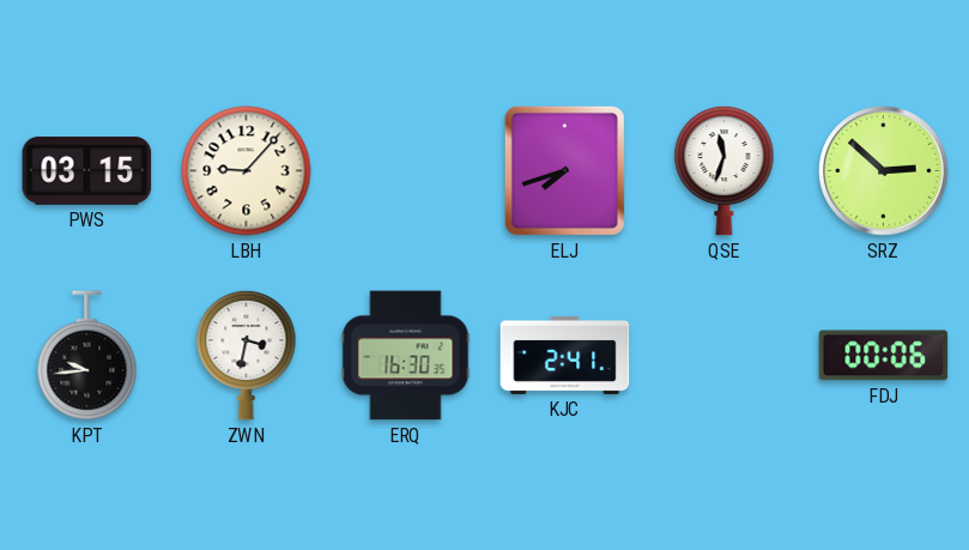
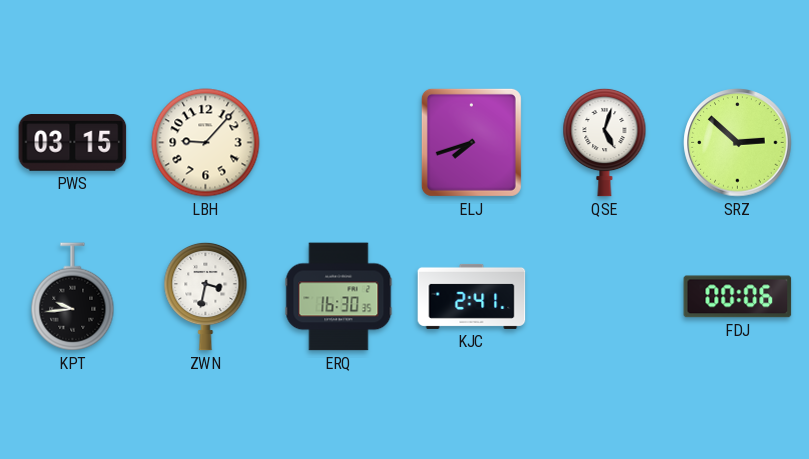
QSE: 11:33 -> 5:03
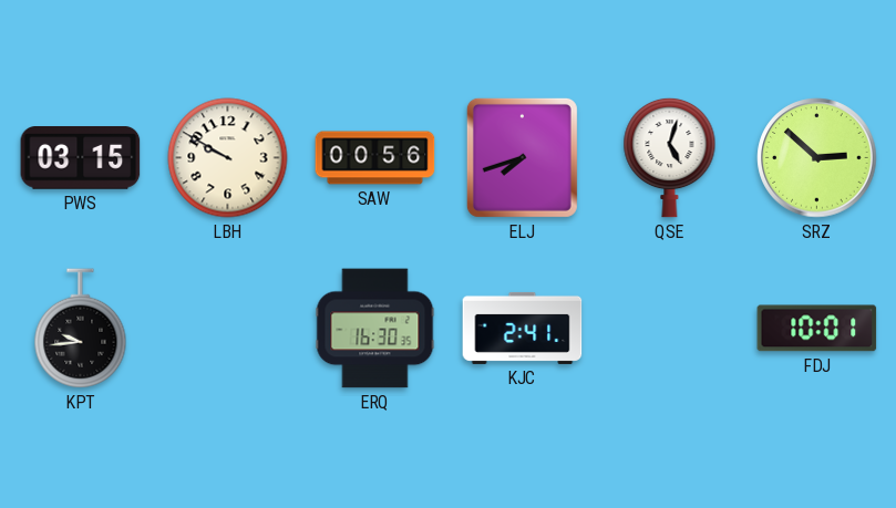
LBH: 9:07 -> 9:50
SAW: none -> 00:56
ZWN: 3:32 -> none
FDJ: 00:06 -> 10:01
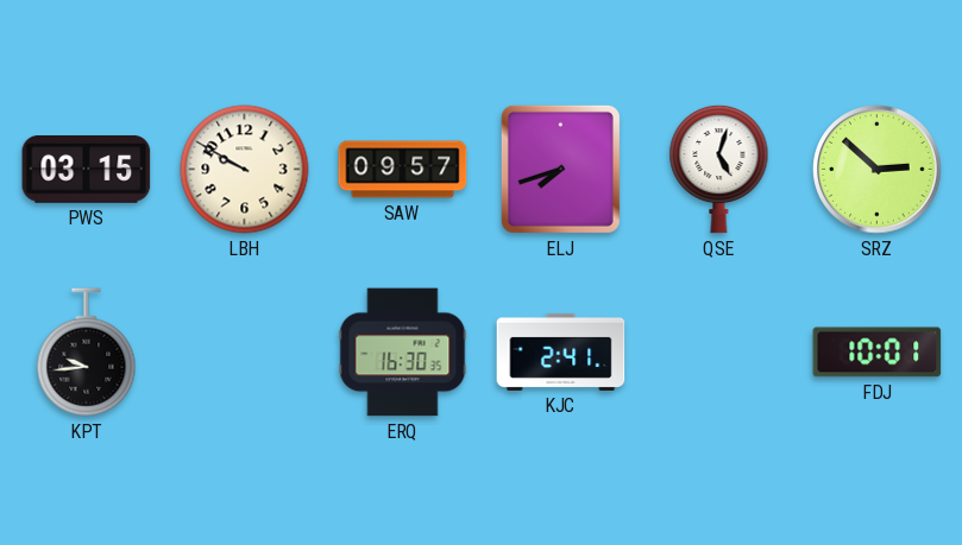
SAW: 00:56 -> 09:57
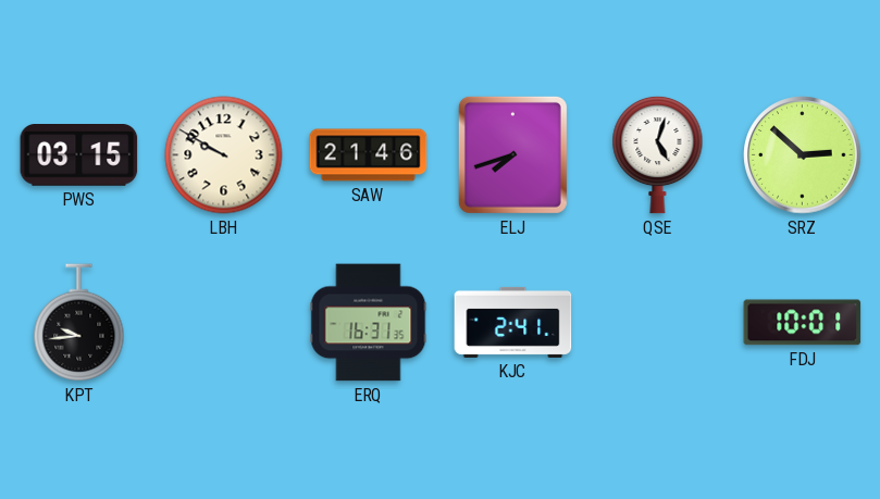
SAW: 09:57 -> 21:46
ERQ: 16:30 -> 16:31
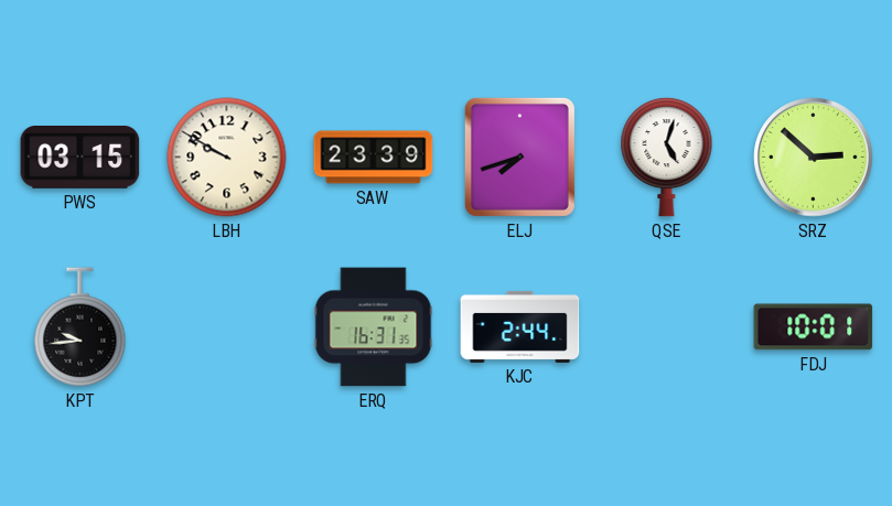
SAW: 21:46 -> 23:39
KJC: 2:41 -> 2:44
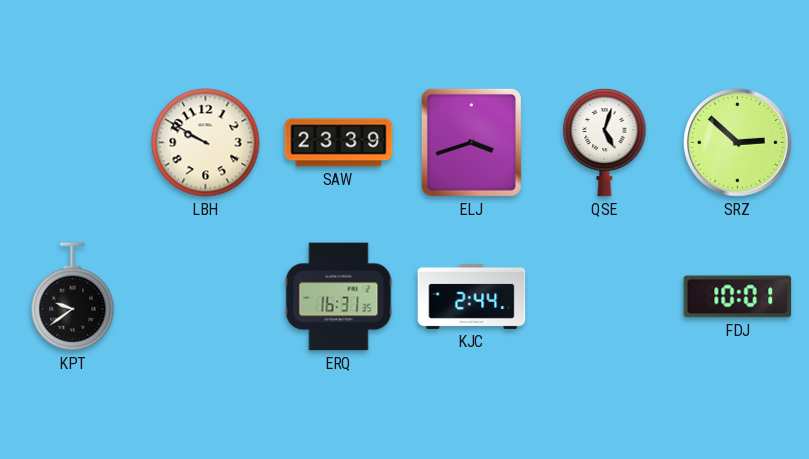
PWS: 03:15 -> none
ELJ: 7:42 -> 3:42
KPT: 9:44 -> 9:39
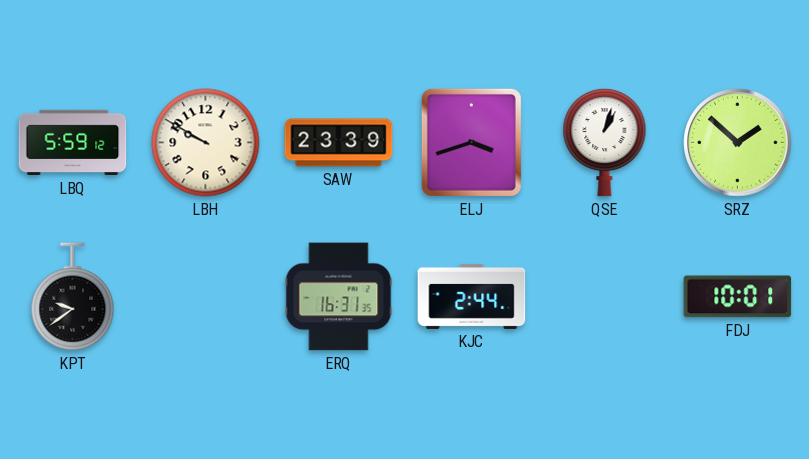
LBQ: none -> 5:59
QSE: 5:03 -> 1:03
SRZ: 2:52 -> 1:52
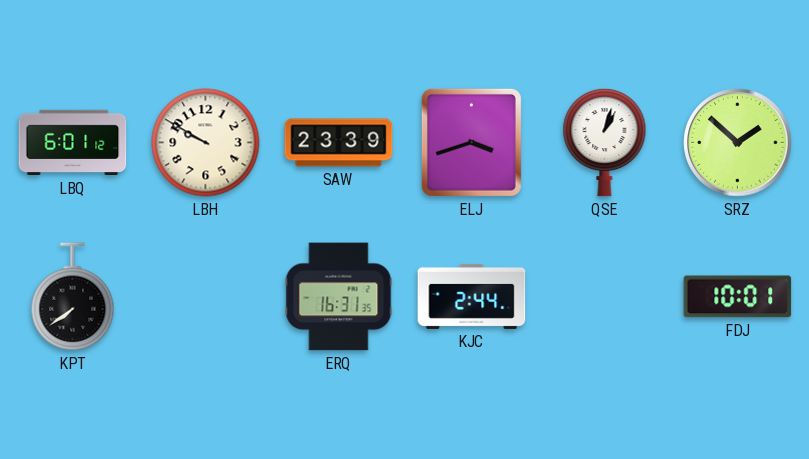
LBQ: 5:59 -> 6:01
KPT: 9:39 -> 7:39
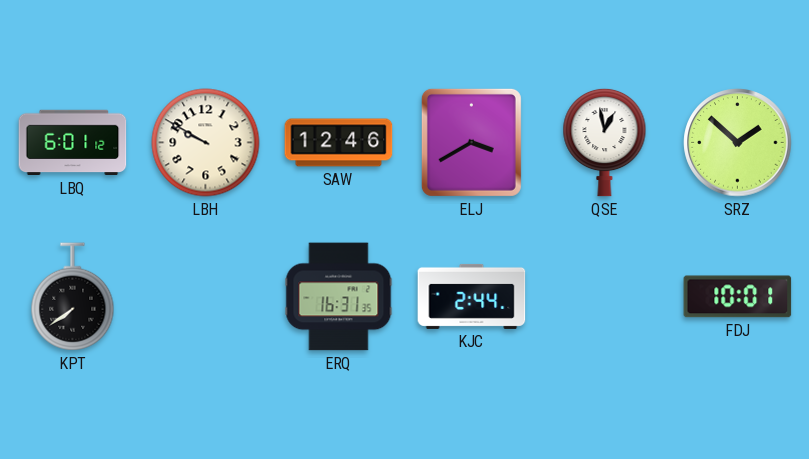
SAW: 23:39 -> 12:46
ELJ: 3:42 -> 3:40
QSE: 1:03 -> 12:58
